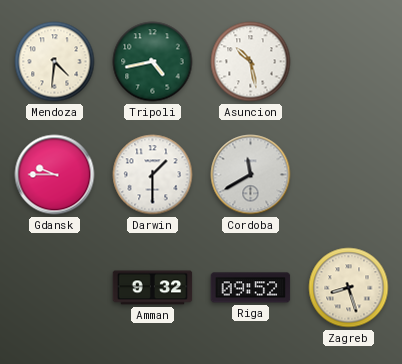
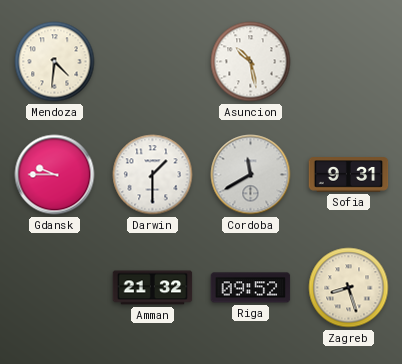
Tripoli: 4:43 -> none
Sofia: none -> 9:31
Amman: 9:32 -> 21:32
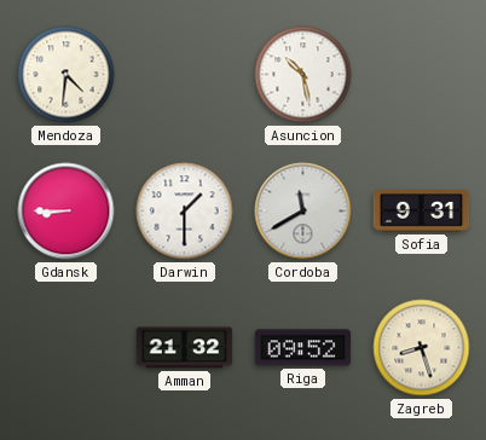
Gdansk: 9:45 -> 8:45
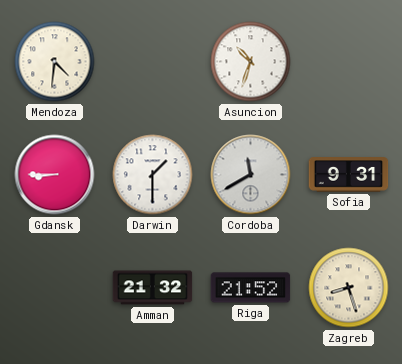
Asuncion: 10:28 -> 10:33
Riga: 09:52 -> 21:52
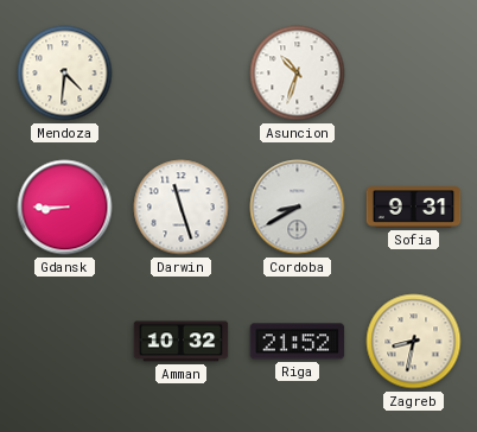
Darwin: 1:30 -> 11:27
Cordoba: 11:40 -> 8:40
Amman: 21:32 -> 10:32
Zagreb: 8:27 -> 8:32
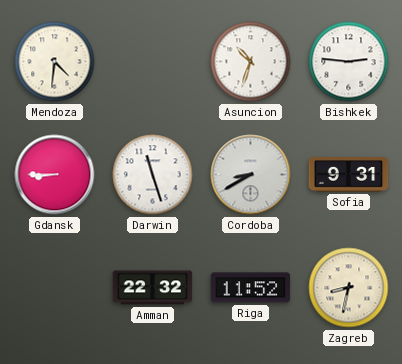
Bishkek: none -> 2:46
Amman: 10:32 -> 22:32
Riga: 21:52 -> 11:52
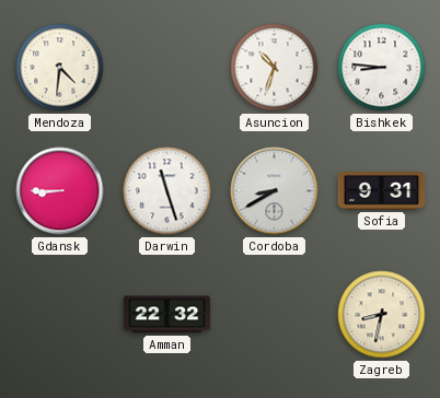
Bishkek: 2:46 -> 8:46
Riga: 11:52 -> none
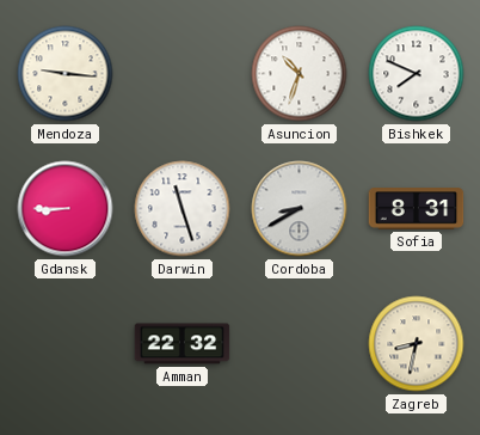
Mendoza: 4:31 -> 9:16
Bishkek: 8:46 -> 7:49
Sofia: 9:31 -> 8:31
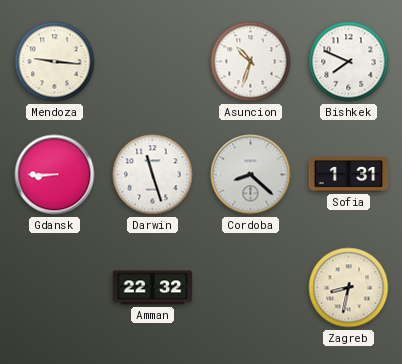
Cordoba: 8:40 -> 8:22
Sofia: 8:31 -> 1:31
